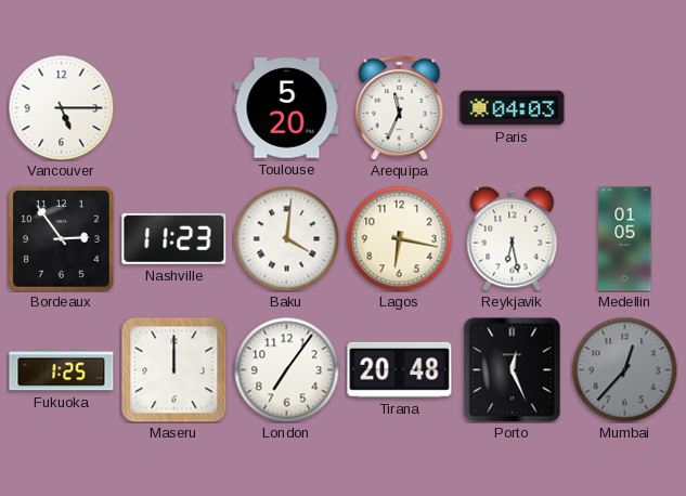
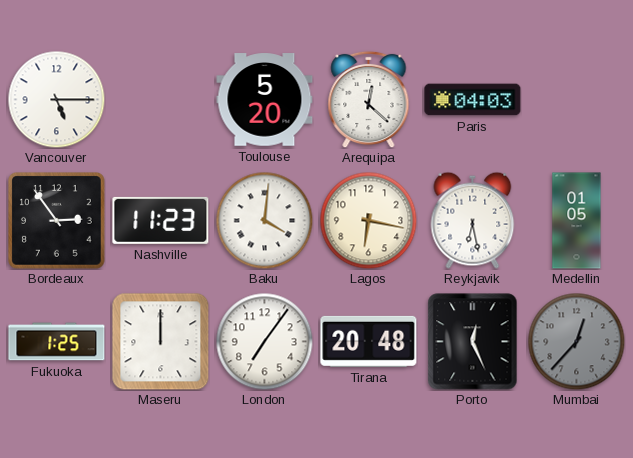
Arequipa: 11:34 -> 12:22
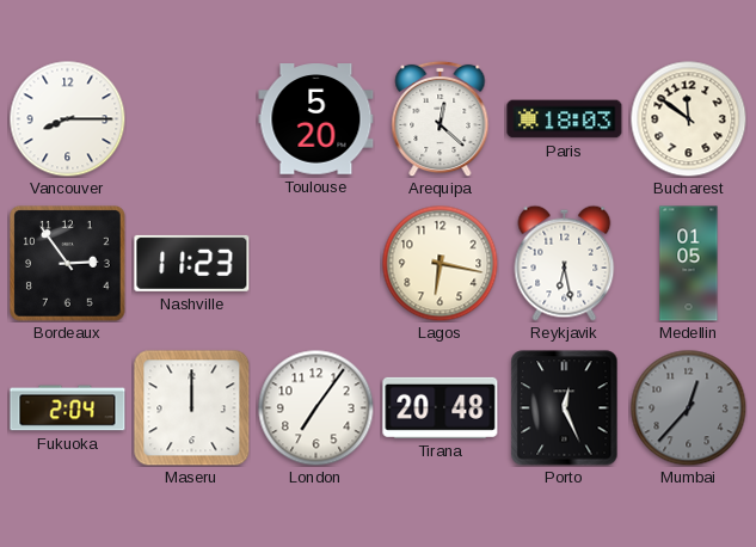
Vancouver: 5:15 -> 8:15
Paris: 04:03 -> 18:03
Bucharest: none -> 11:51
Baku: 4:01 -> none
Fukuoka: 1:25 -> 2:04
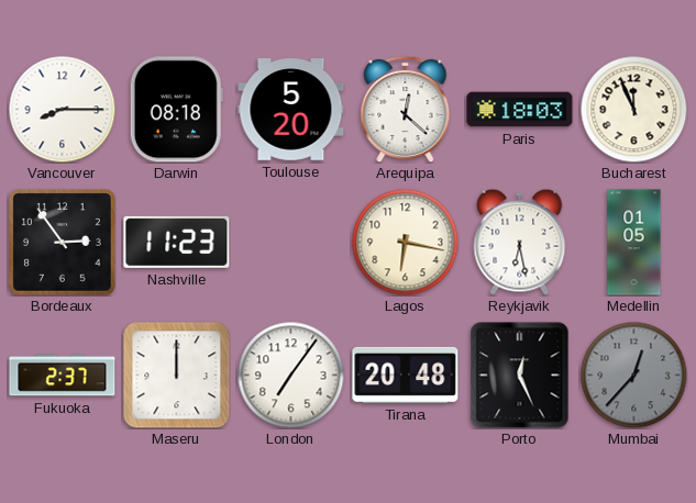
Darwin: none -> 08:18
Bucharest: 11:51 -> 11:56
Fukuoka: 2:04 -> 2:37
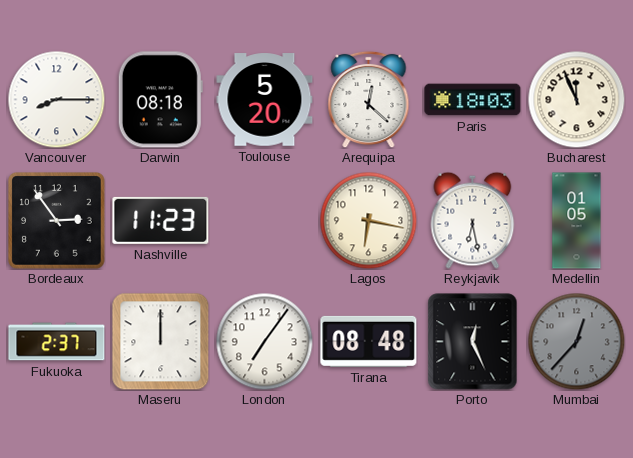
Tirana: 20:48 -> 08:48
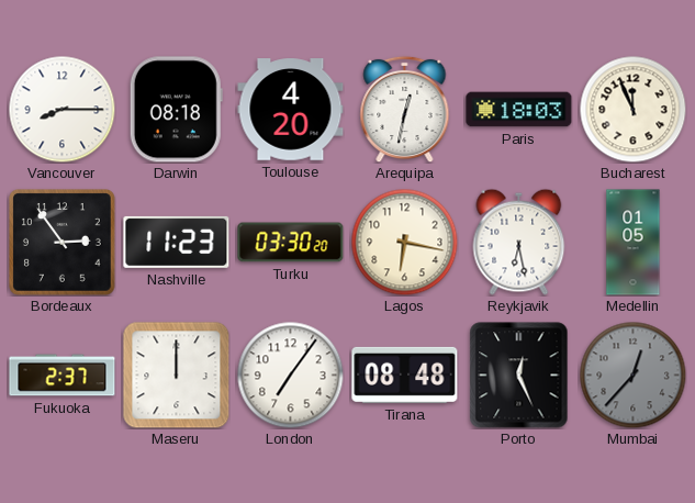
Toulouse: 5:20 -> 4:20
Arequipa: 12:22 -> 12:32
Turku: none -> 03:30
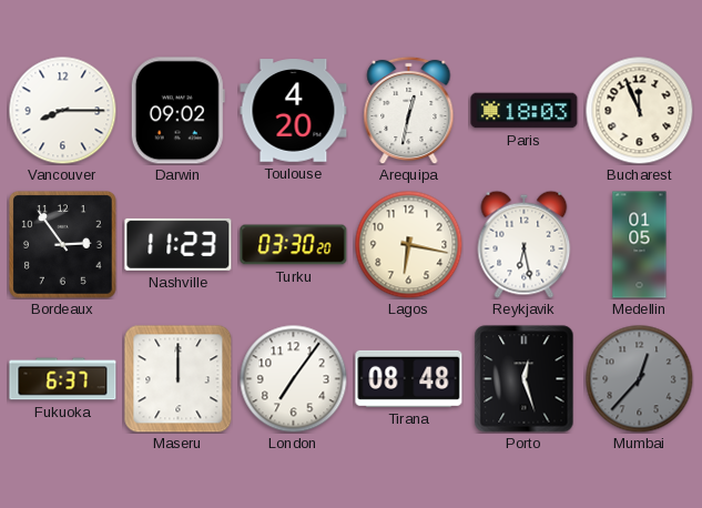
Darwin: 08:18 -> 09:02
Fukuoka: 2:37 -> 6:37
Porto: 12:26 -> 12:27
